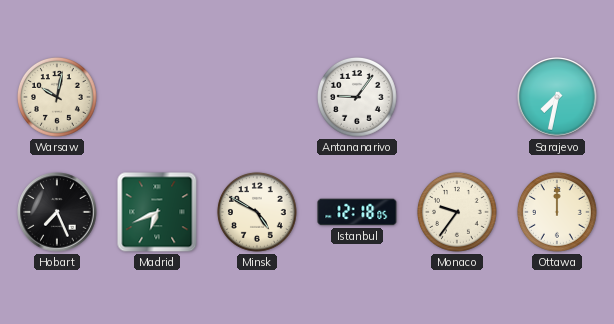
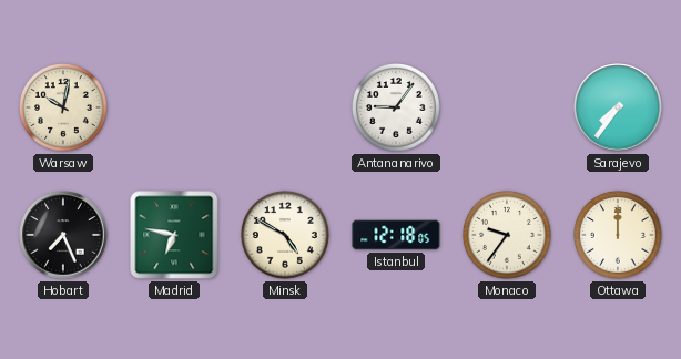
Sarajevo: 7:32 -> 7:36
Madrid: 6:41 -> 6:47
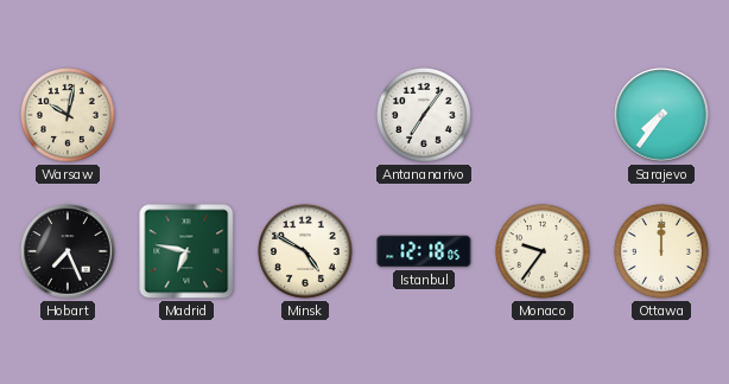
Antananarivo: 9:06 -> 7:06
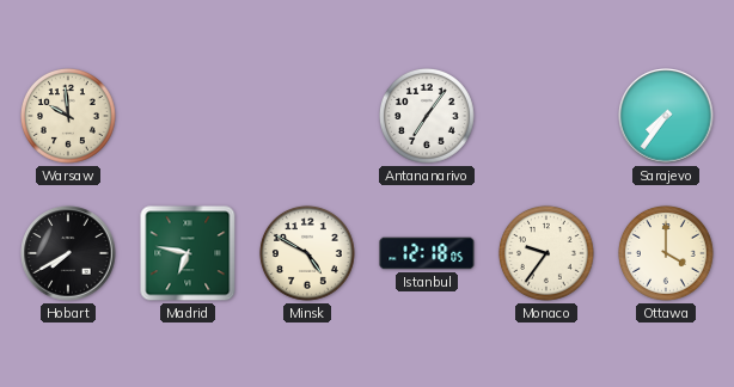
Warsaw: 10:02 -> 9:59
Hobart: 7:26 -> 7:40
Ottawa: 12:00 -> 4:00
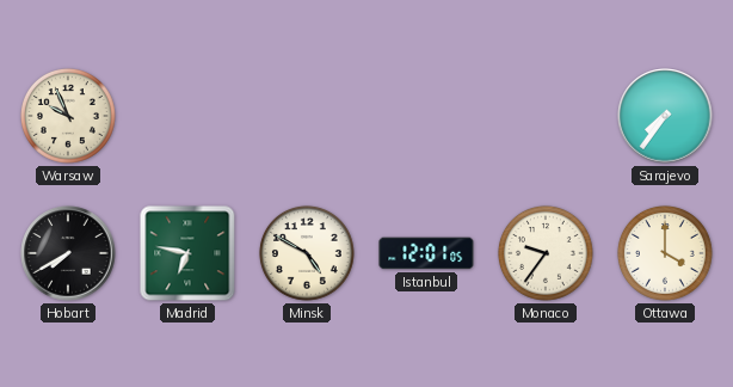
Warsaw: 9:59 -> 9:56
Antananarivo: 7:06 -> none
Istanbul: 12:18 -> 12:01
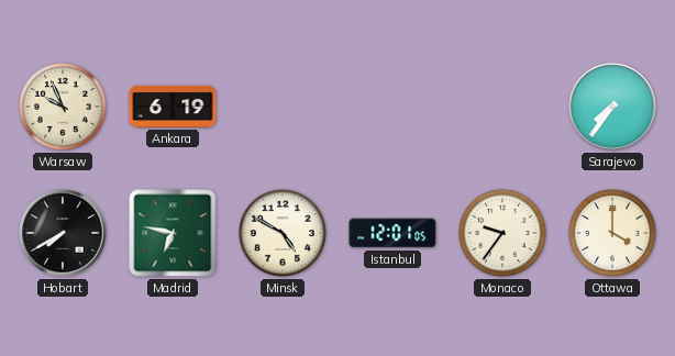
Ankara: none -> 6:19
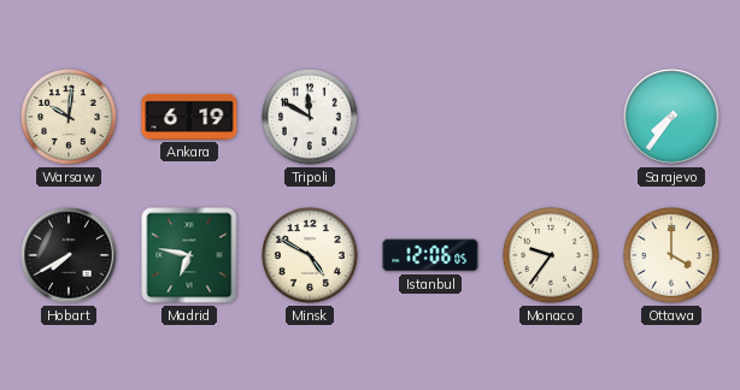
Warsaw: 9:56 -> 10:01
Tripoli: none -> 11:50
Istanbul: 12:01 -> 12:06
